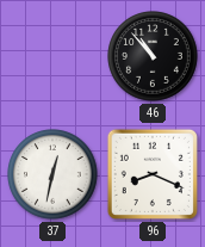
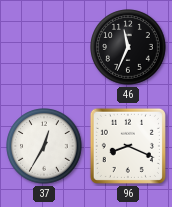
46: 10:53 -> 11:34
37: 12:32 -> 12:35
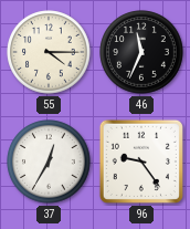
55: none -> 4:15
96: 8:19 -> 9:24
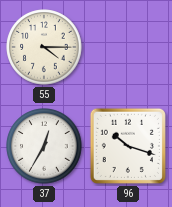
46: 11:34 -> none
96: 9:24 -> 10:18
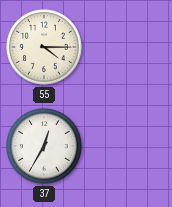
96: 10:18 -> none
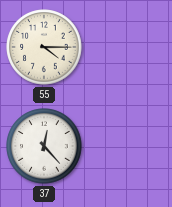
37: 12:35 -> 12:23
